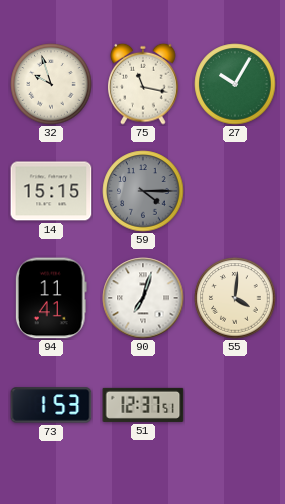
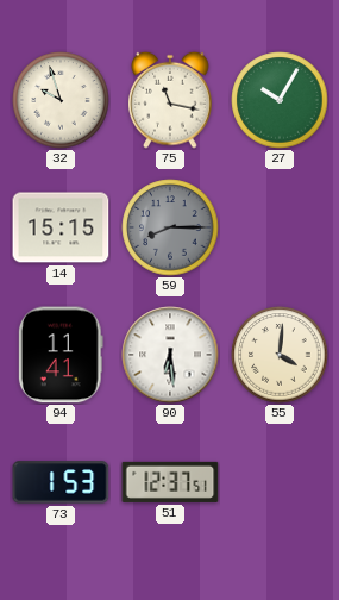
59: 4:15 -> 8:15
90: 7:03 -> 6:29
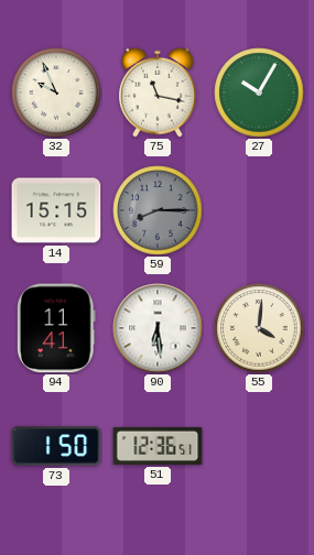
32: 9:57 -> 9:56
73: 1:53 -> 1:50
51: 12:37 -> 12:36
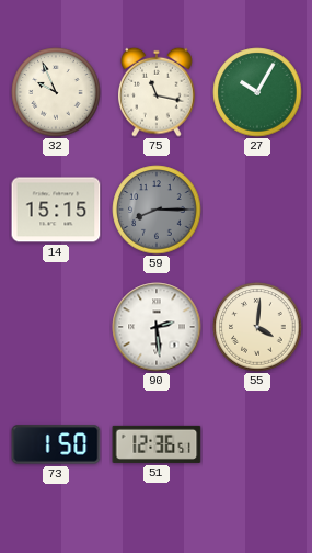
94: 11:41 -> none
90: 6:29 -> 2:29
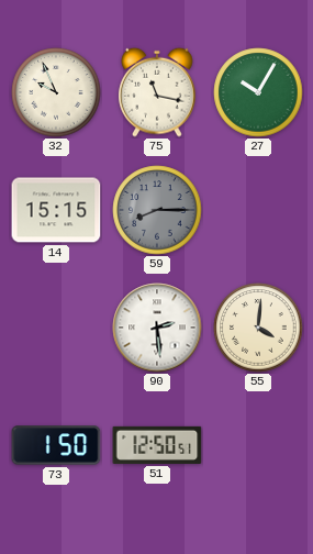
51: 12:36 -> 12:50
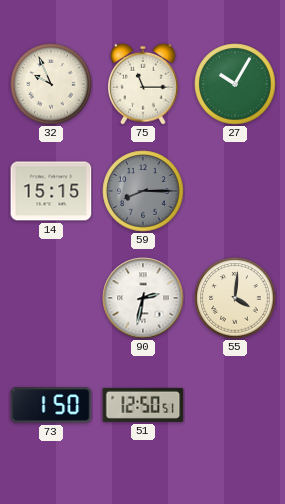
75: 11:17 -> 11:15
90: 2:29 -> 2:32
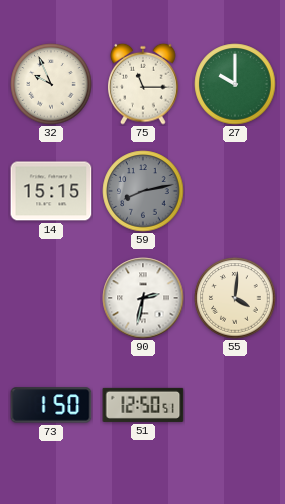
27: 10:05 -> 10:00
59: 8:15 -> 8:13
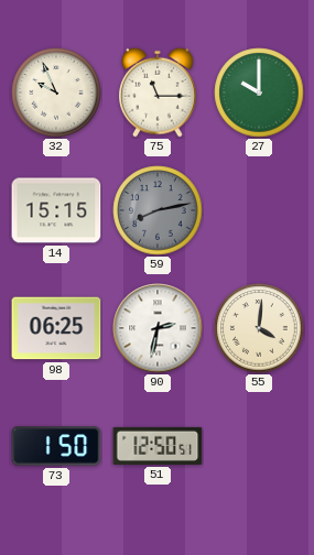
98: none -> 06:25
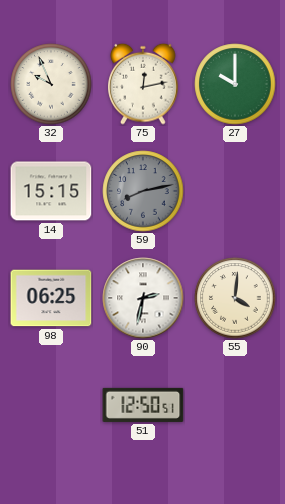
75: 11:15 -> 12:13
73: 1:50 -> none
